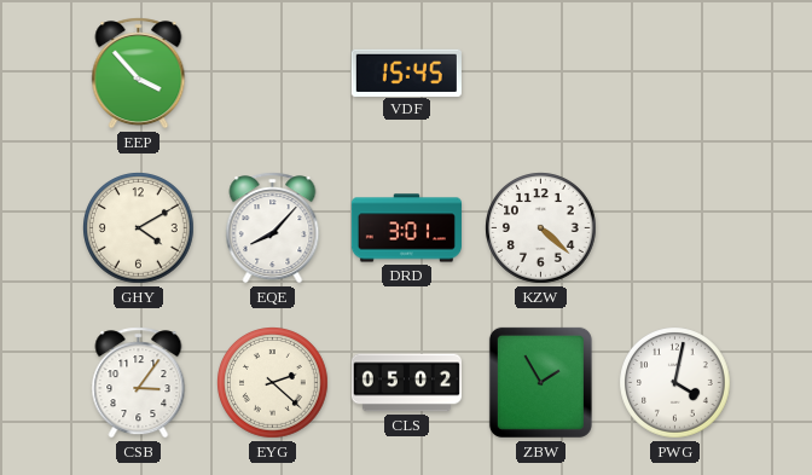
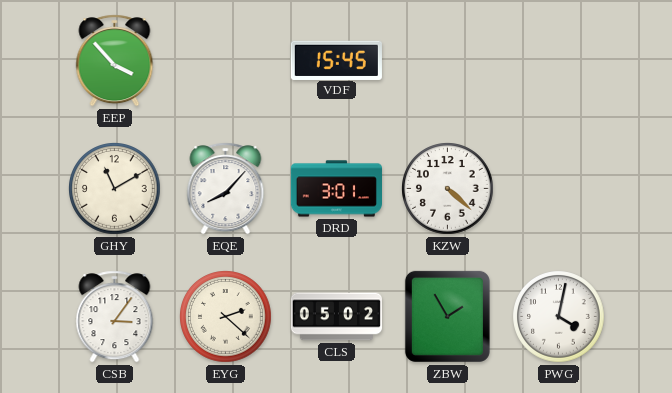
GHY: 4:10 -> 11:10
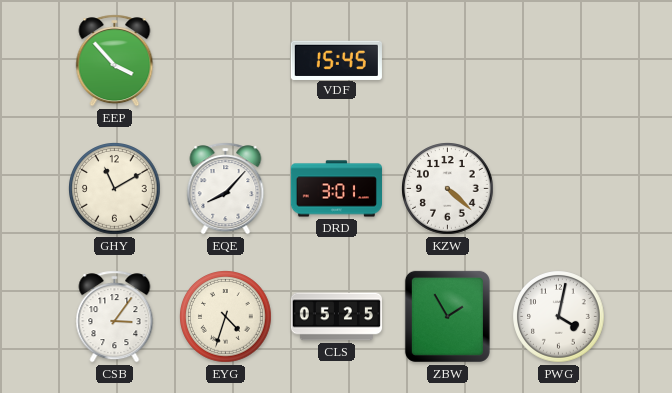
EYG: 2:22 -> 4:33
CLS: 05:02 -> 05:25
